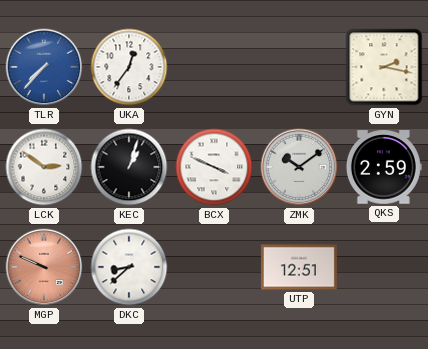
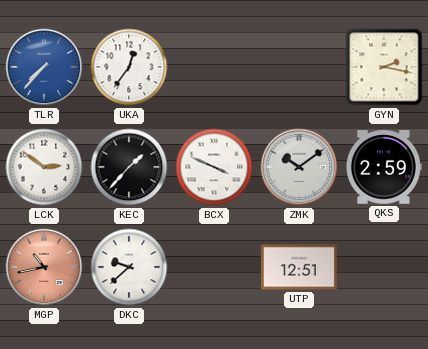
KEC: 1:03 -> 1:37
MGP: 9:49 -> 10:43
DKC: 8:38 -> 9:38
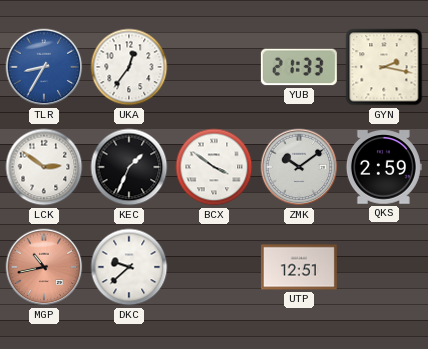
TLR: 7:37 -> 8:35
YUB: none -> 21:33
KEC: 1:37 -> 1:34
BCX: 3:49 -> 3:51
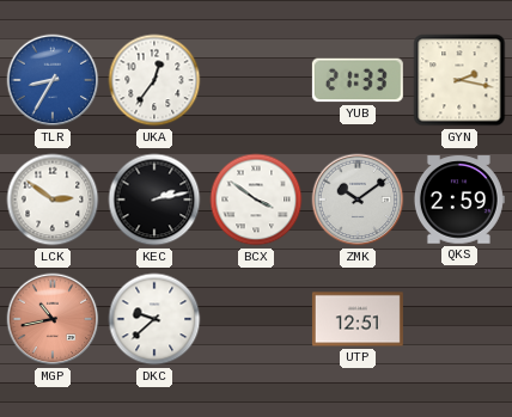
KEC: 1:34 -> 2:13
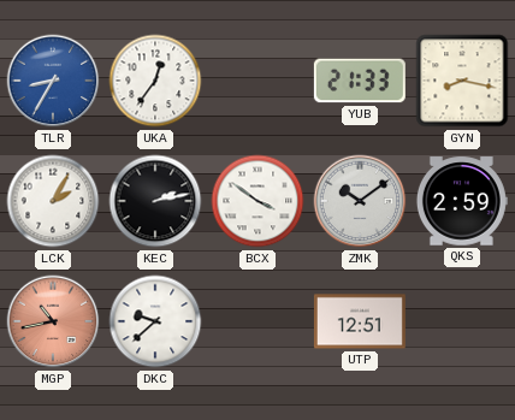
GYN: 2:17 -> 8:17
LCK: 2:51 -> 2:05
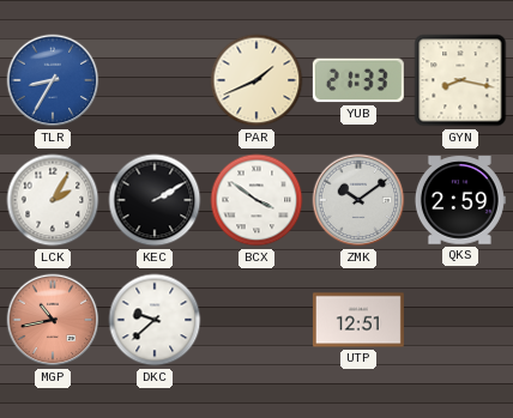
UKA: 12:36 -> none
PAR: none -> 1:41
KEC: 2:13 -> 2:10
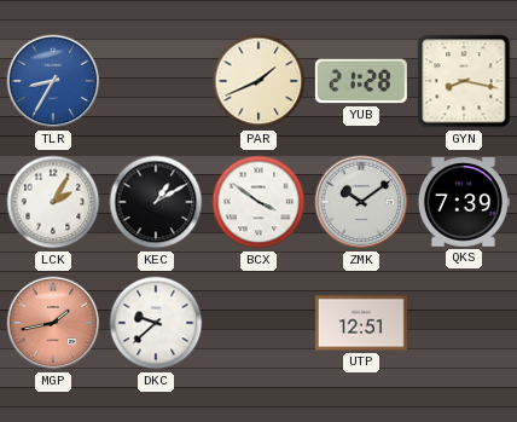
YUB: 21:33 -> 21:28
KEC: 2:10 -> 1:10
QKS: 2:59 -> 7:39
MGP: 10:43 -> 1:43
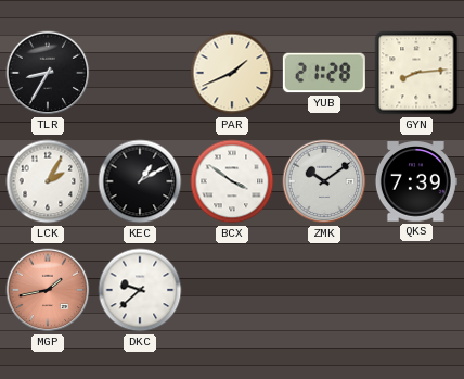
TLR dial: blue -> black
GYN: 8:17 -> 8:14
UTP: 12:51 -> none
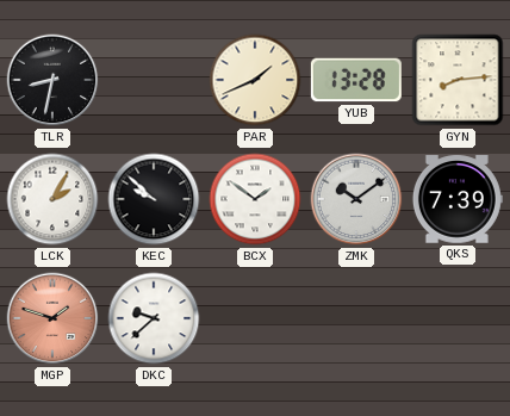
TLR: 8:35 -> 8:32
YUB: 21:28 -> 13:28
KEC: 1:10 -> 9:52
BCX: 3:51 -> 1:51
MGP: 1:43 -> 1:48
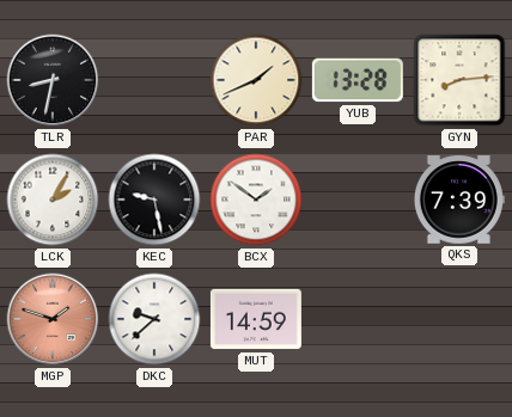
KEC: 9:52 -> 9:28
ZMK: 10:09 -> none
MUT: none -> 14:59
